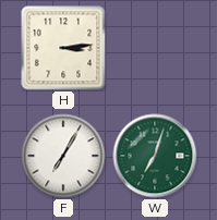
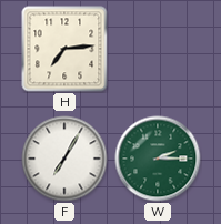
H: 3:14 -> 7:14
W: 7:03 -> 2:15
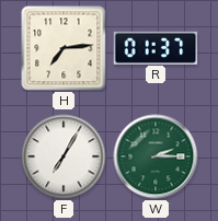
R: none -> 01:37
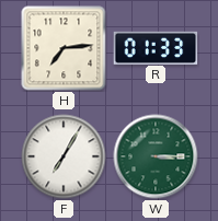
R: 01:37 -> 01:33
W: 2:15 -> 3:15
